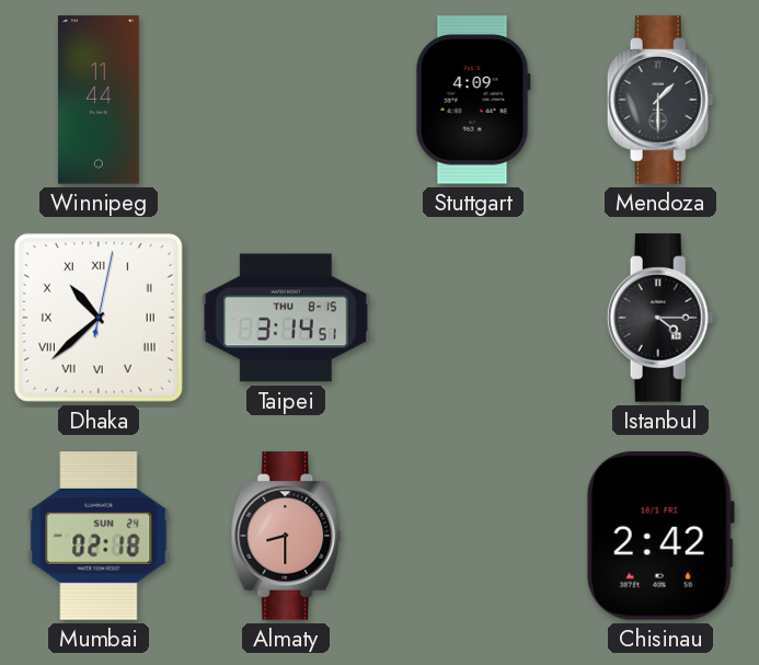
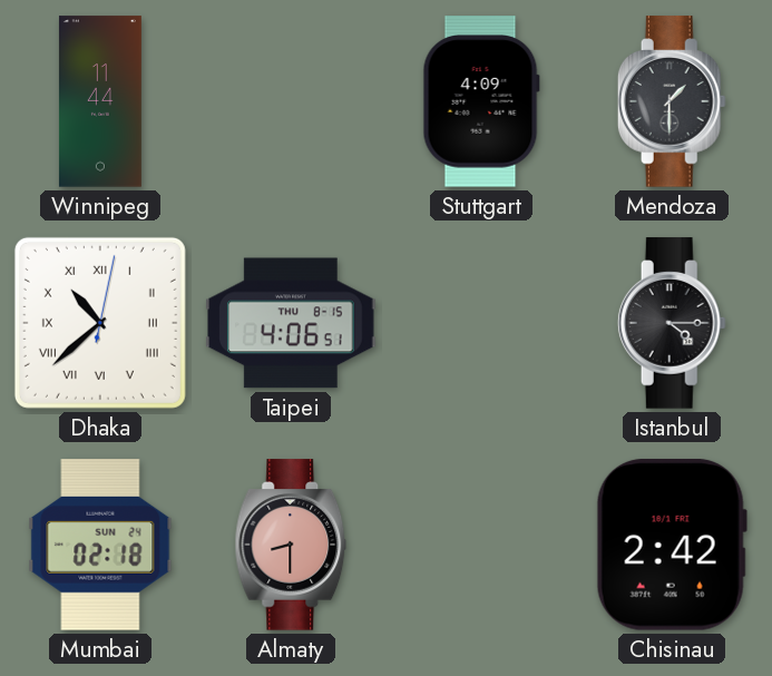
Taipei: 3:14 -> 4:06
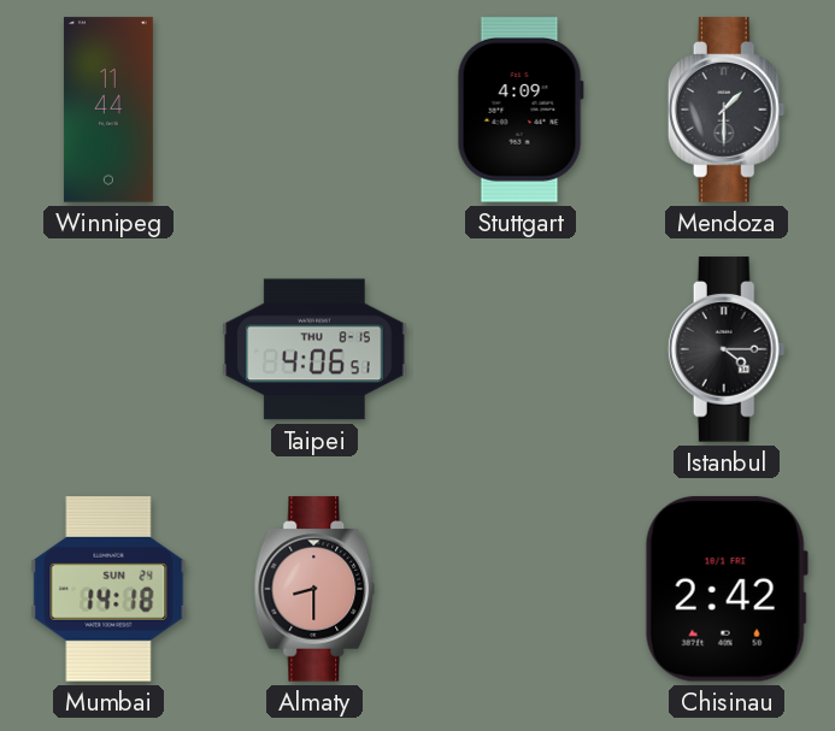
Dhaka: 10:38 -> none
Mumbai: 02:18 -> 14:18
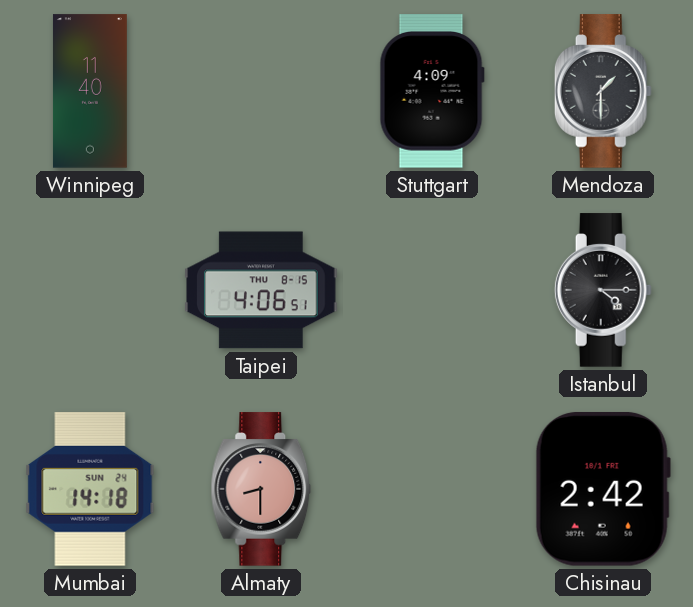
Winnipeg: 11:44 -> 11:40
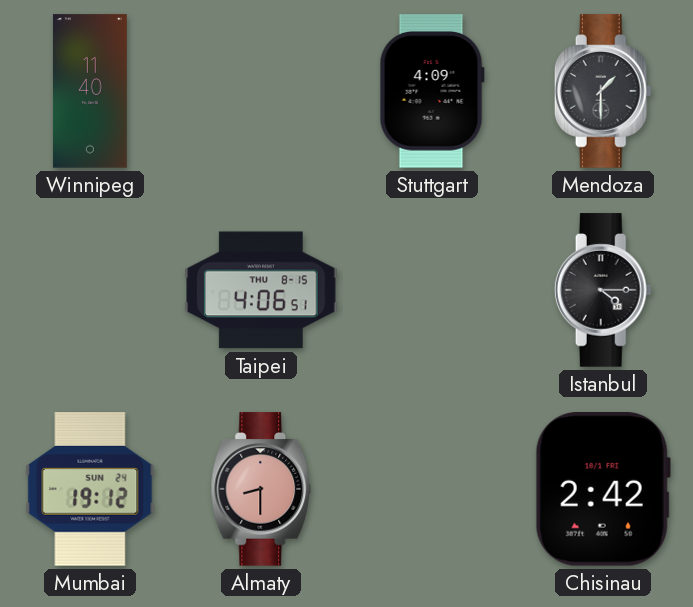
Mumbai: 14:18 -> 19:12
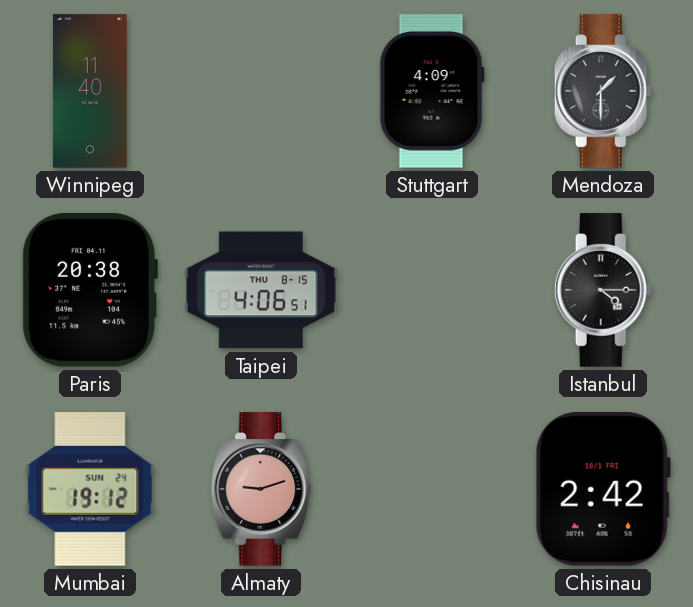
Paris: none -> 20:38
Almaty: 8:30 -> 9:12
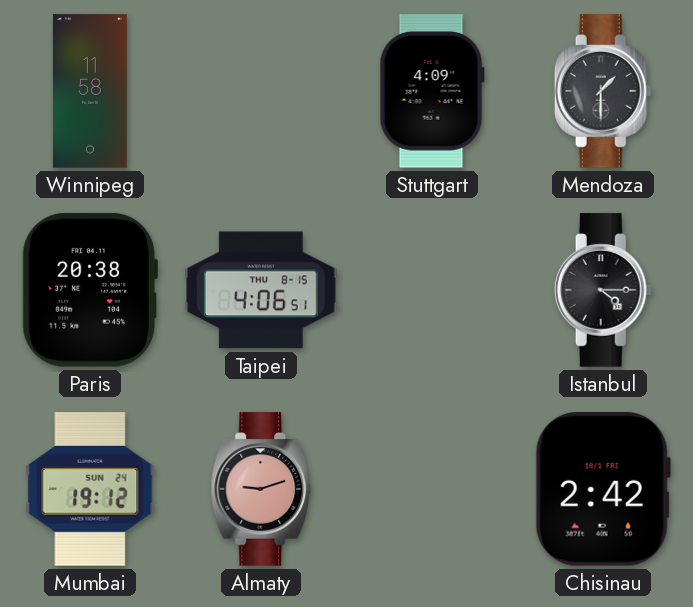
Winnipeg: 11:40 -> 11:58
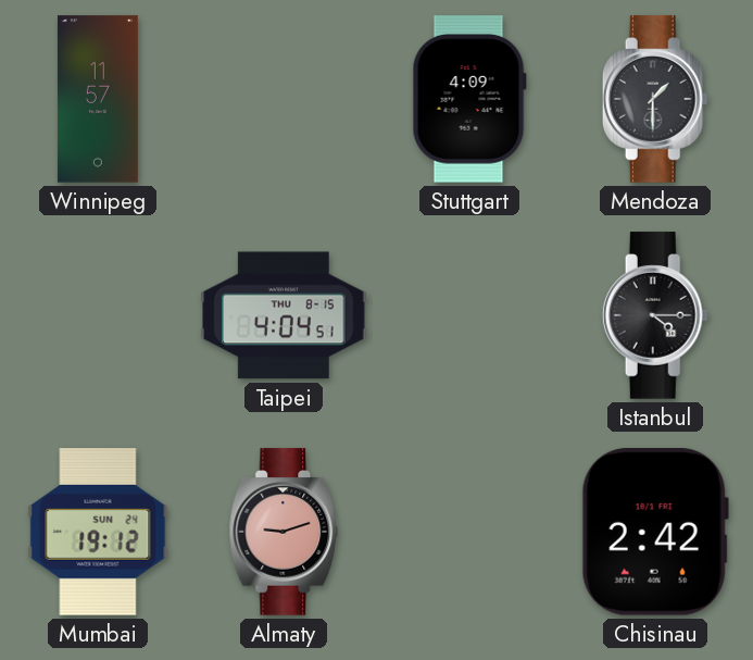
Winnipeg: 11:58 -> 11:57
Paris: 20:38 -> none
Taipei: 4:06 -> 4:04
